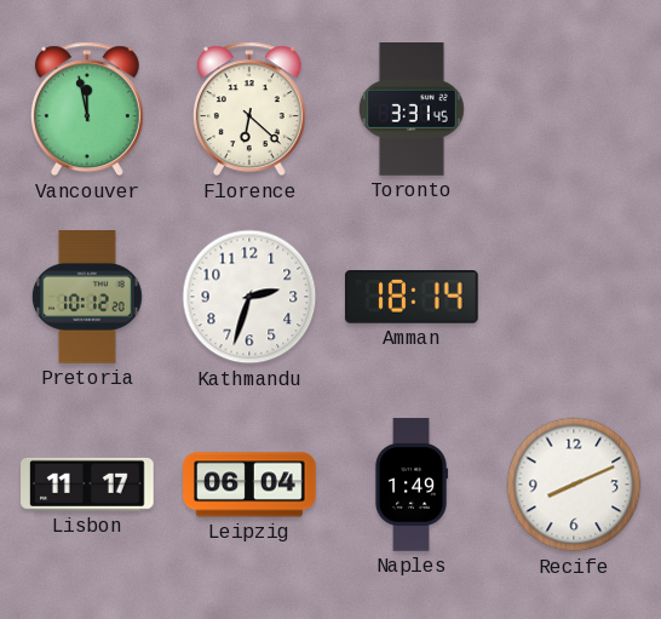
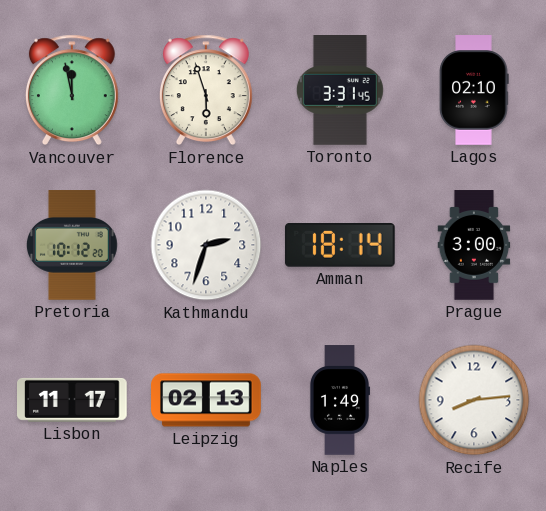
Florence: 6:22 -> 5:57
Lagos: none -> 02:10
Prague: none -> 3:00
Leipzig: 06:04 -> 02:13
Recife: 8:11 -> 8:14
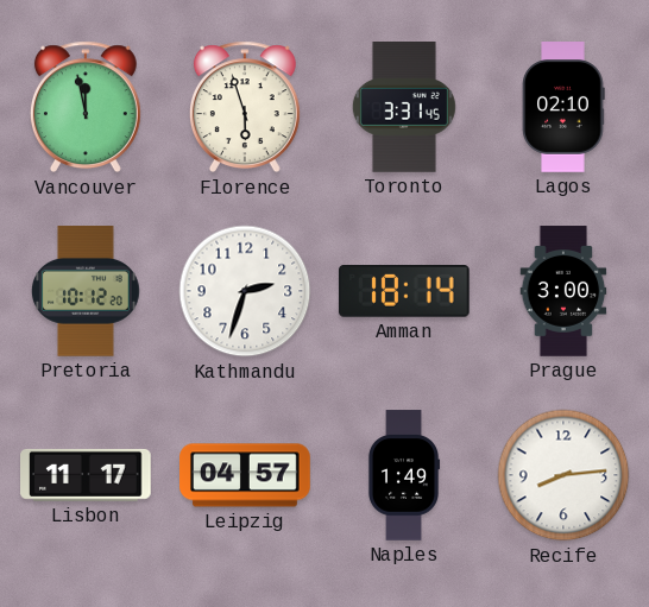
Leipzig: 02:13 -> 04:57
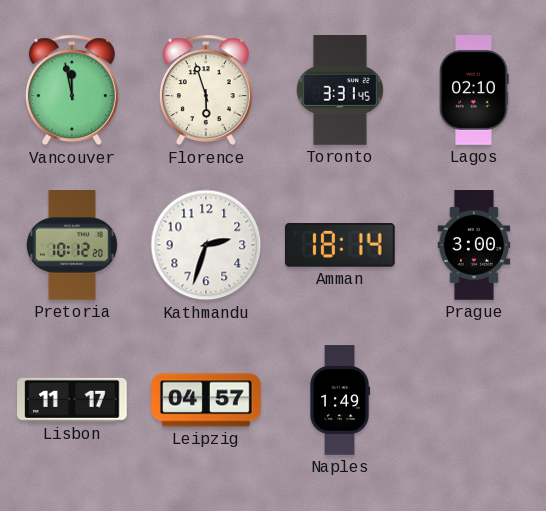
Recife: 8:14 -> none
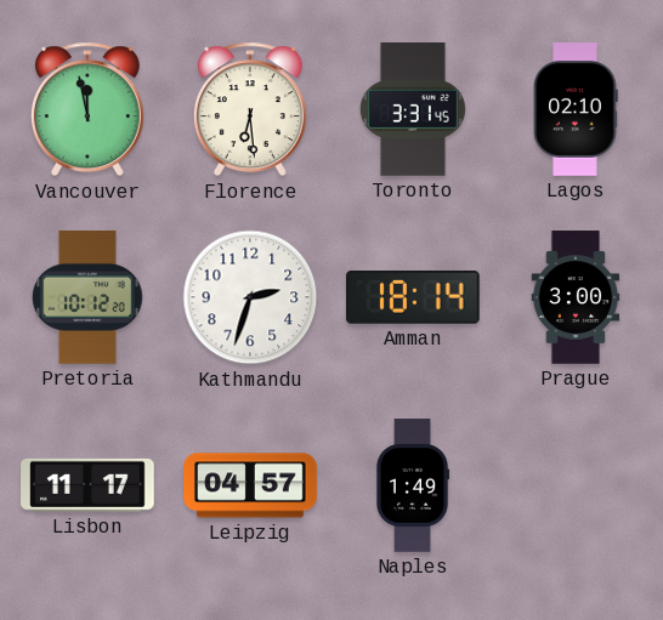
Florence: 5:57 -> 6:29
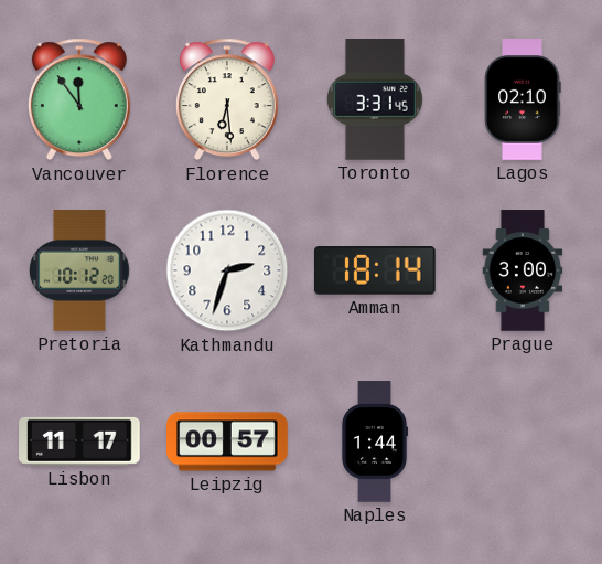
Vancouver: 11:58 -> 11:54
Leipzig: 04:57 -> 00:57
Naples: 1:49 -> 1:44
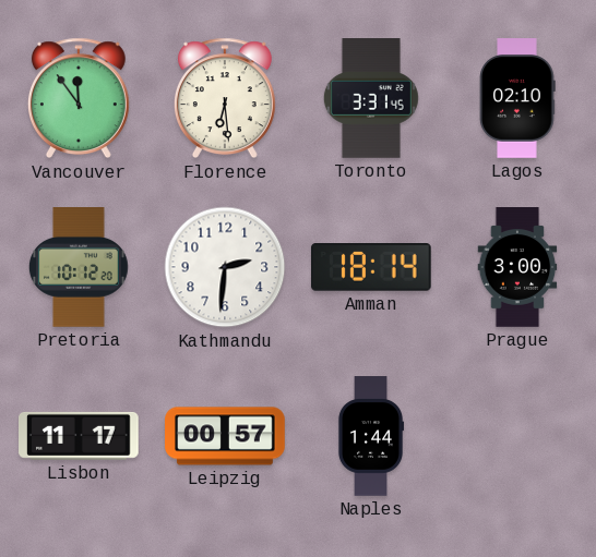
Kathmandu: 2:33 -> 2:31
